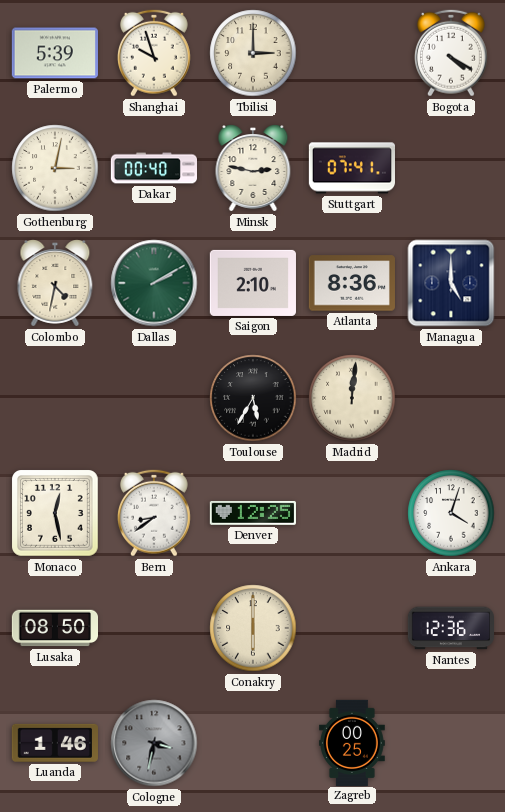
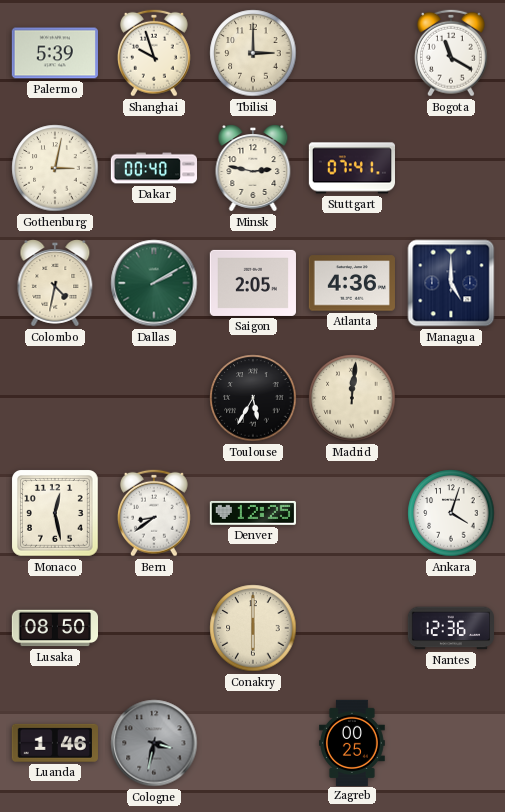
Bogota: 4:20 -> 11:20
Saigon: 2:10 -> 2:05
Atlanta: 8:36 -> 4:36
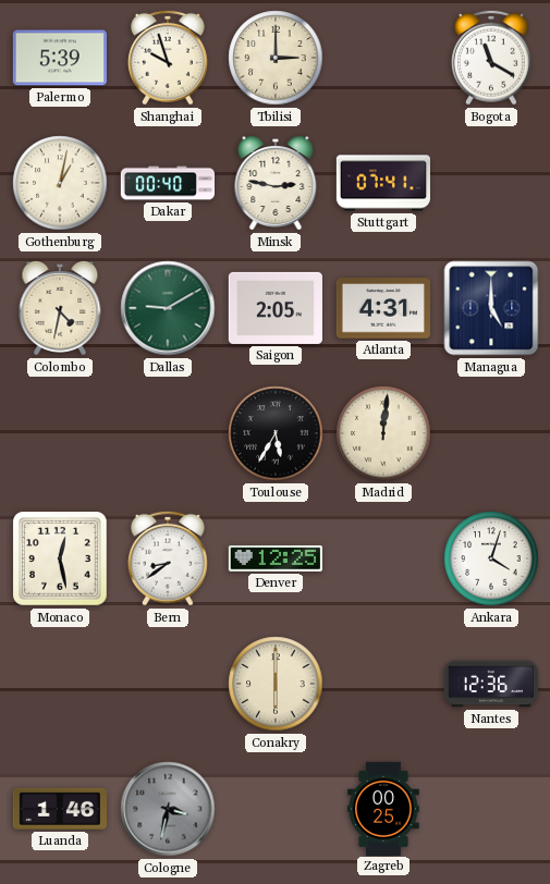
Gothenburg: 3:02 -> 1:02
Dallas: 2:10 -> 9:10
Atlanta: 4:36 -> 4:31
Lusaka: 08:50 -> none
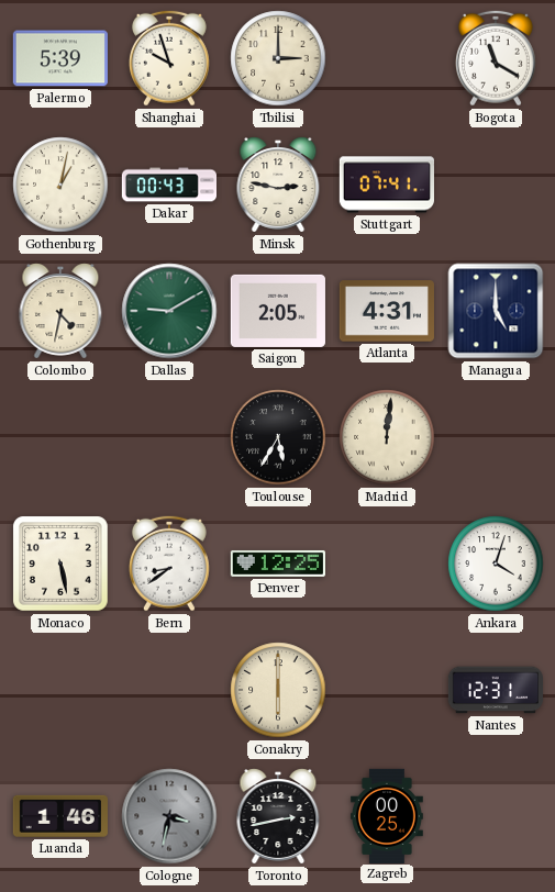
Dakar: 00:40 -> 00:43
Monaco: 12:28 -> 5:28
Nantes: 12:36 -> 12:31
Toronto: none -> 2:43
